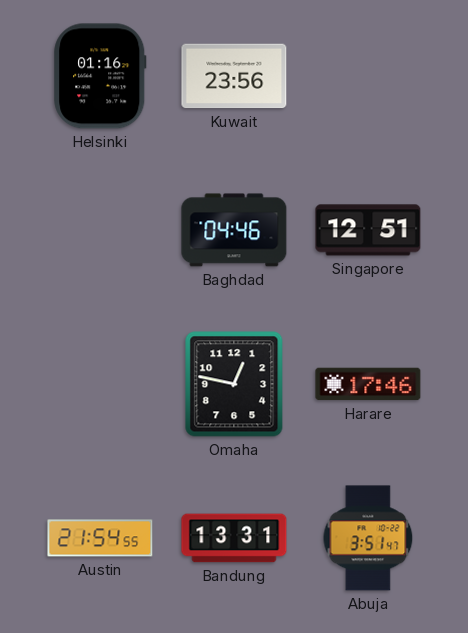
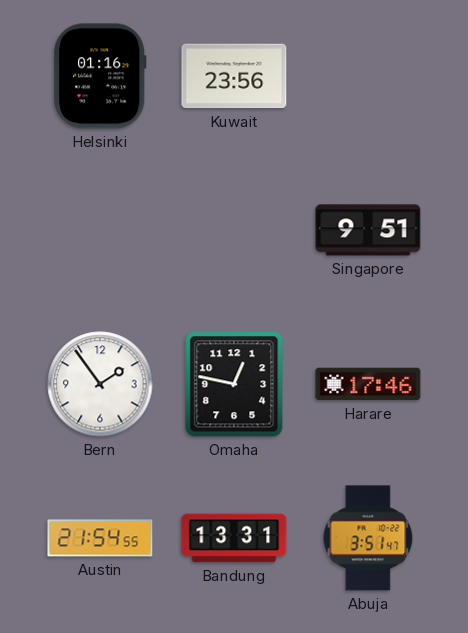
Baghdad: 04:46 -> none
Singapore: 12:51 -> 9:51
Bern: none -> 1:54
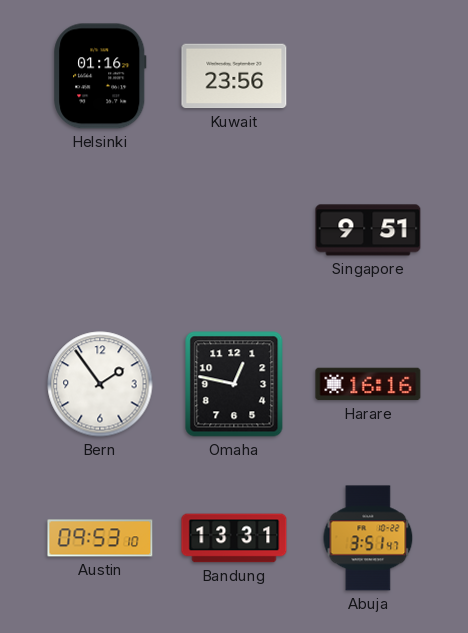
Harare: 17:46 -> 16:16
Austin: 21:54 -> 09:53
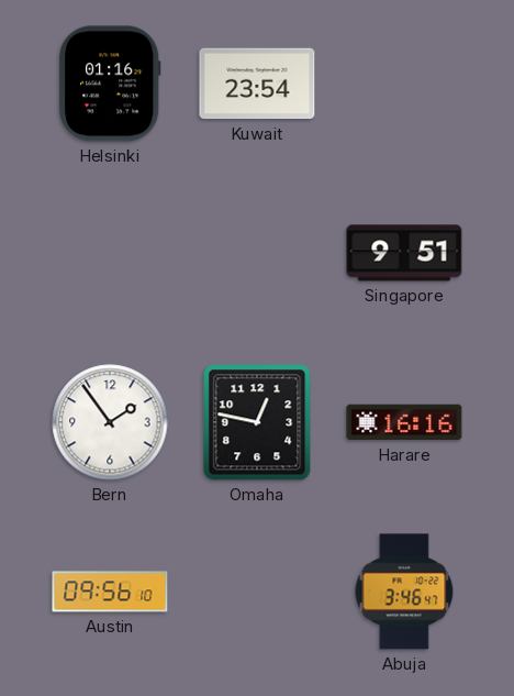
Kuwait: 23:56 -> 23:54
Austin: 09:53 -> 09:56
Bandung: 13:31 -> none
Abuja: 3:51 -> 3:46
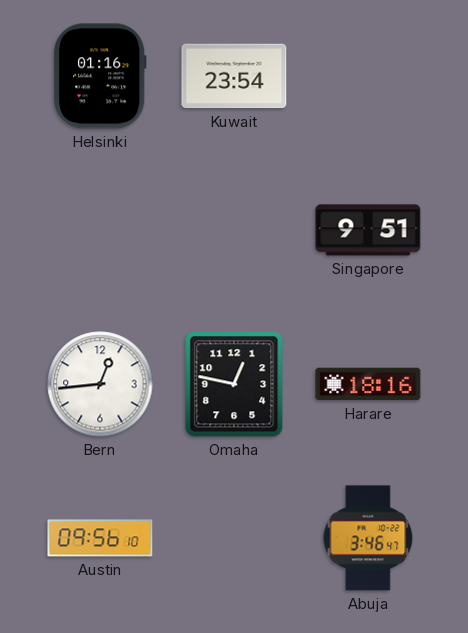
Bern: 1:54 -> 12:44
Harare: 16:16 -> 18:16
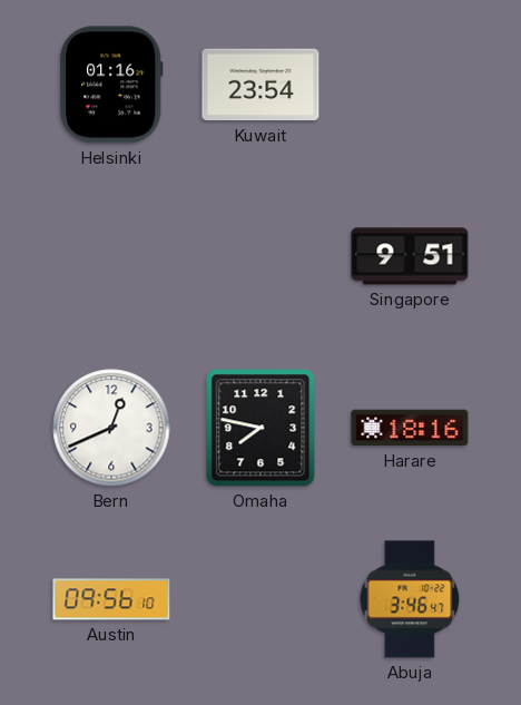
Bern: 12:44 -> 12:41
Omaha: 12:47 -> 7:47
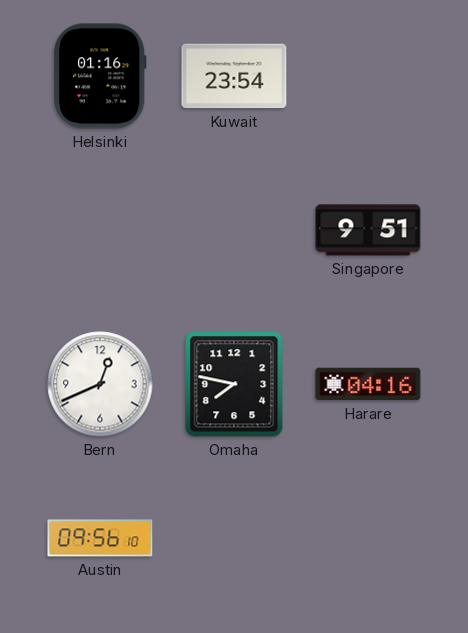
Harare: 18:16 -> 04:16
Abuja: 3:46 -> none
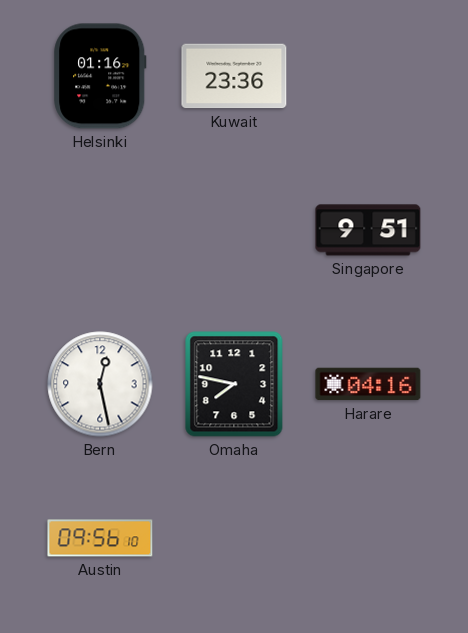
Kuwait: 23:54 -> 23:36
Bern: 12:41 -> 12:28
